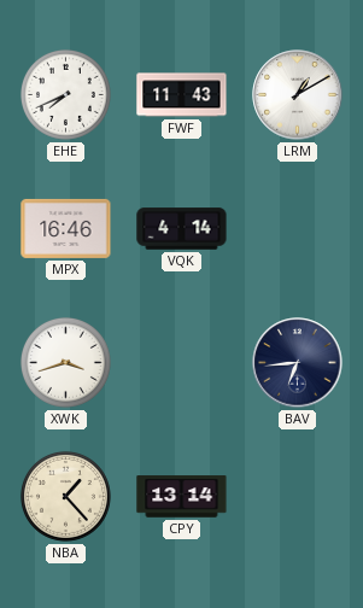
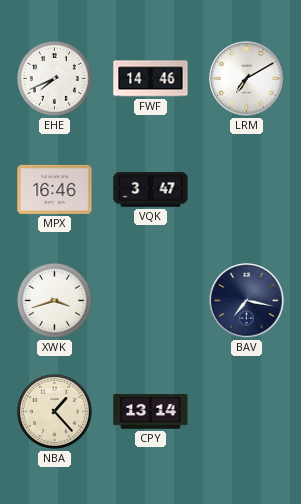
FWF: 11:43 -> 14:46
LRM: 1:10 -> 7:10
VQK: 4:14 -> 3:47
BAV: 6:44 -> 7:17
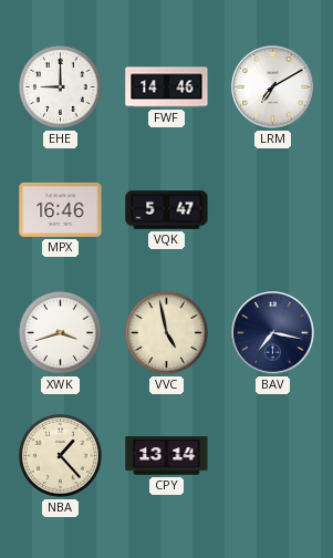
EHE: 7:41 -> 9:00
VQK: 3:47 -> 5:47
VVC: none -> 4:58
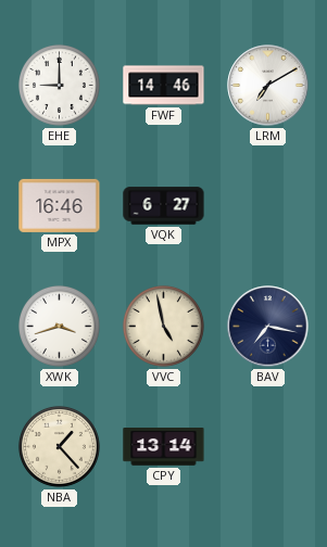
VQK: 5:47 -> 6:27
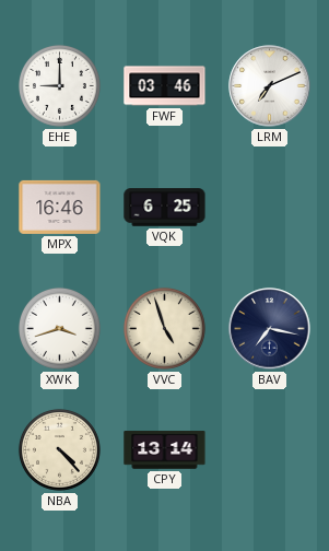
FWF: 14:46 -> 03:46
LRM: 7:10 -> 7:11
VQK: 6:27 -> 6:25
VVC: 4:58 -> 4:57
NBA: 1:23 -> 4:23
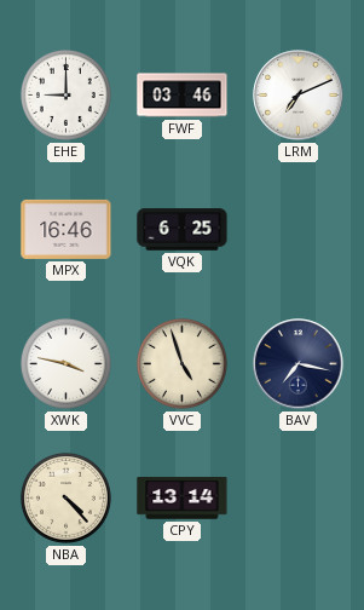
XWK: 3:42 -> 3:47
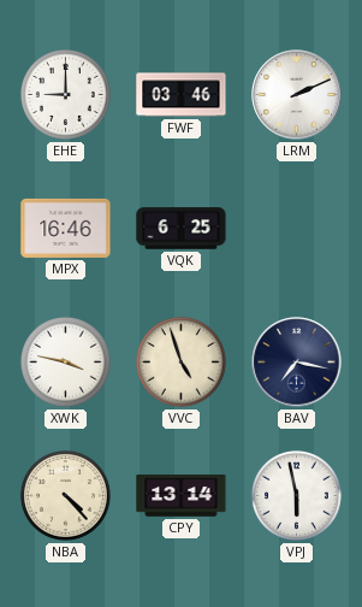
LRM: 7:11 -> 2:11
VPJ: none -> 5:58
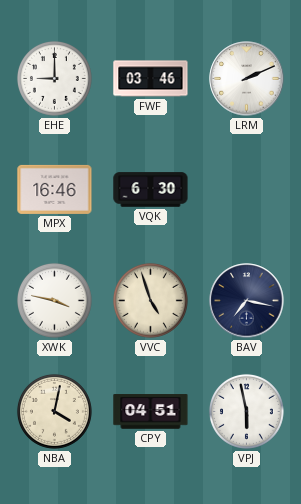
VQK: 6:25 -> 6:30
NBA: 4:23 -> 4:02
CPY: 13:14 -> 04:51
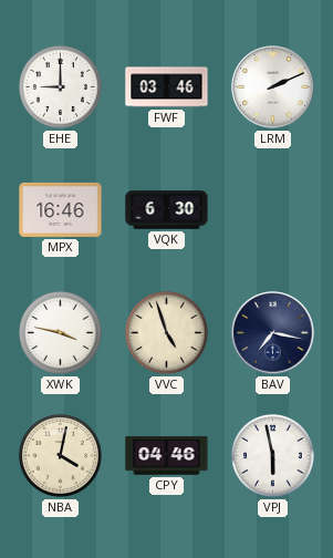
CPY: 04:51 -> 04:46
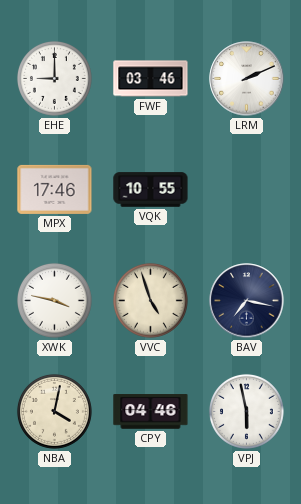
MPX: 16:46 -> 17:46
VQK: 6:30 -> 10:55
